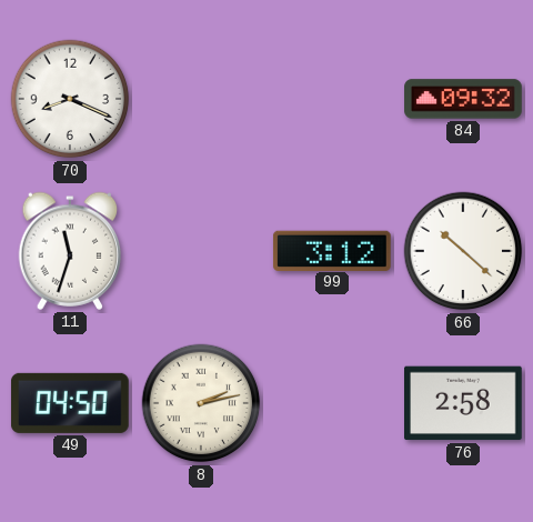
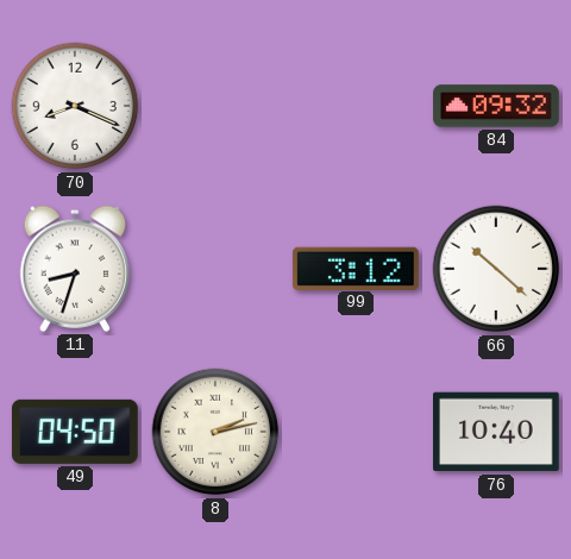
11: 11:33 -> 8:33
76: 2:58 -> 10:40
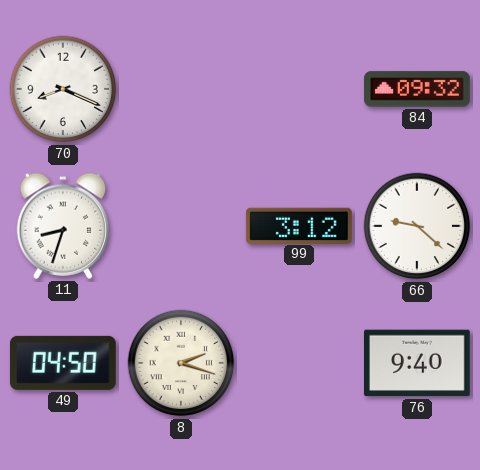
66: 10:22 -> 9:22
8: 2:13 -> 2:18
76: 10:40 -> 9:40
